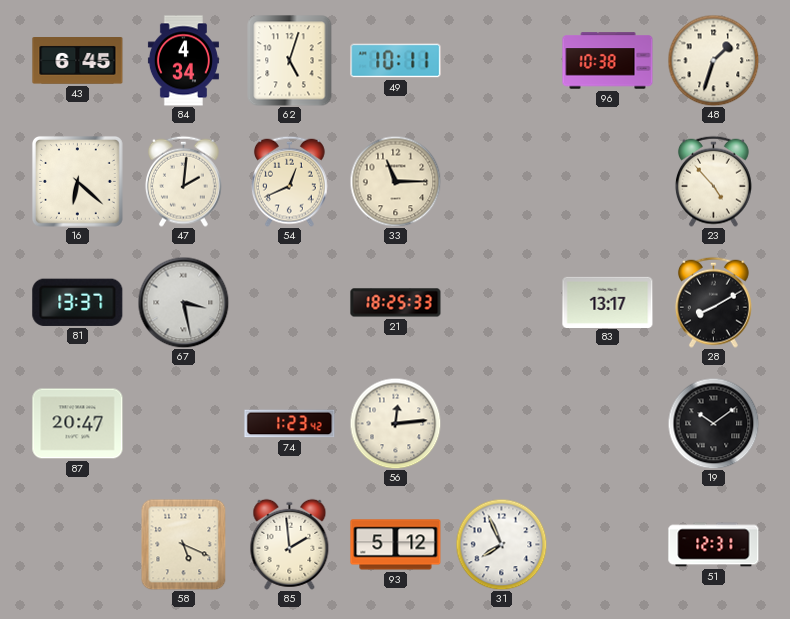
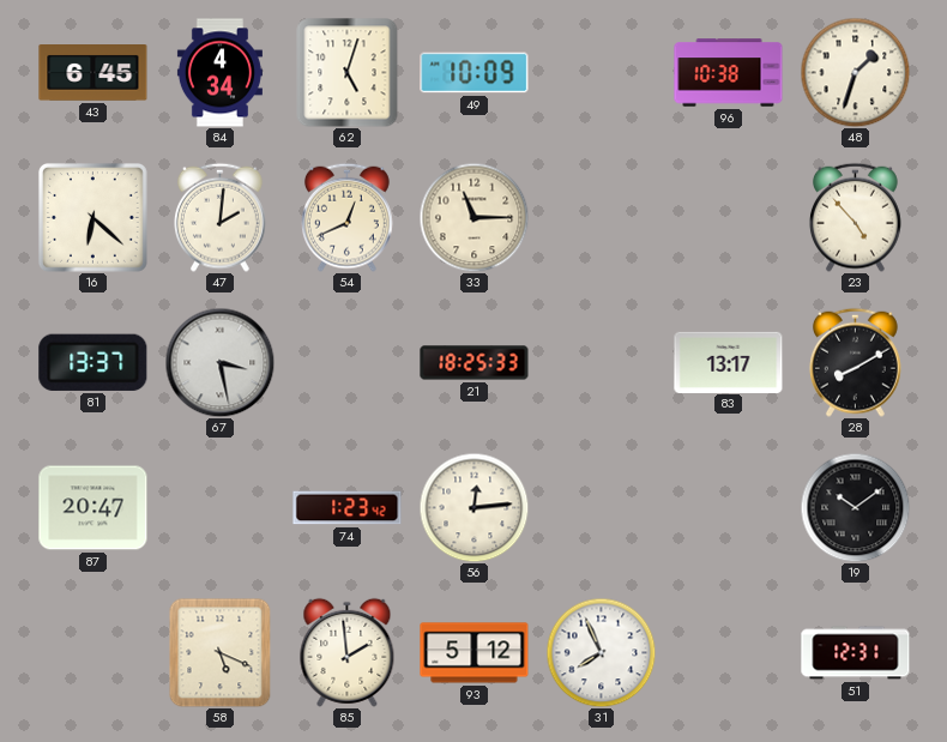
49: 10:11 -> 10:09
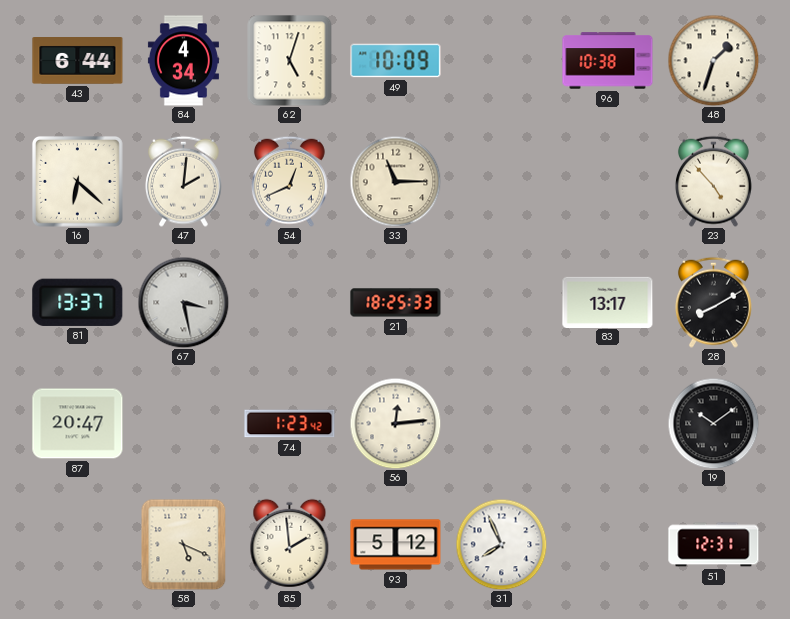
43: 6:45 -> 6:44
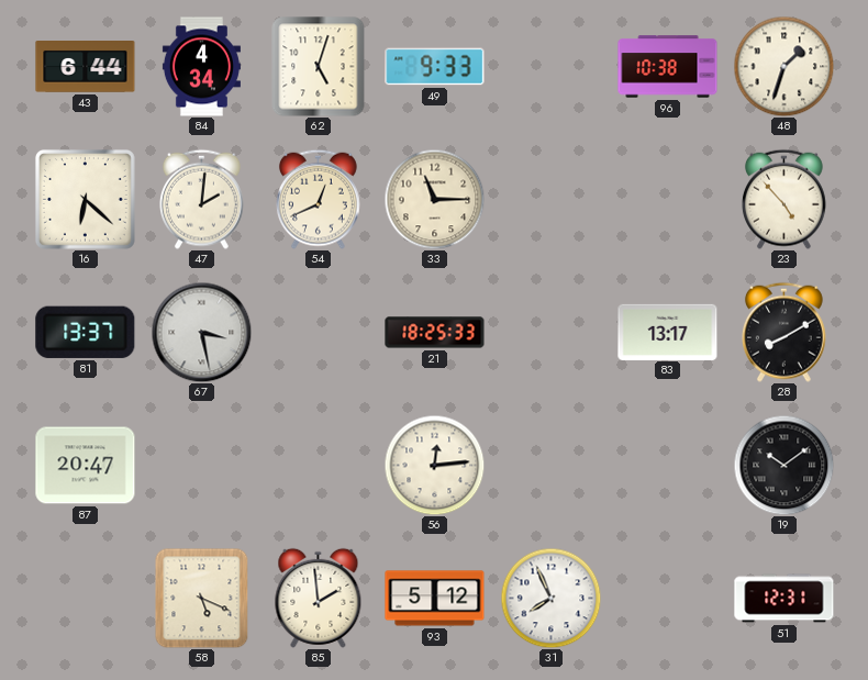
49: 10:09 -> 9:33
74: 1:23 -> none
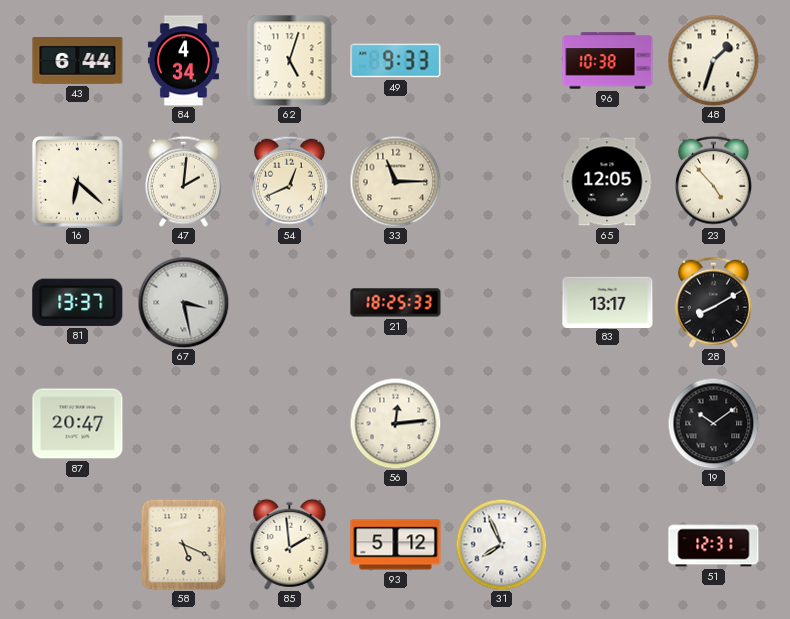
65: none -> 12:05
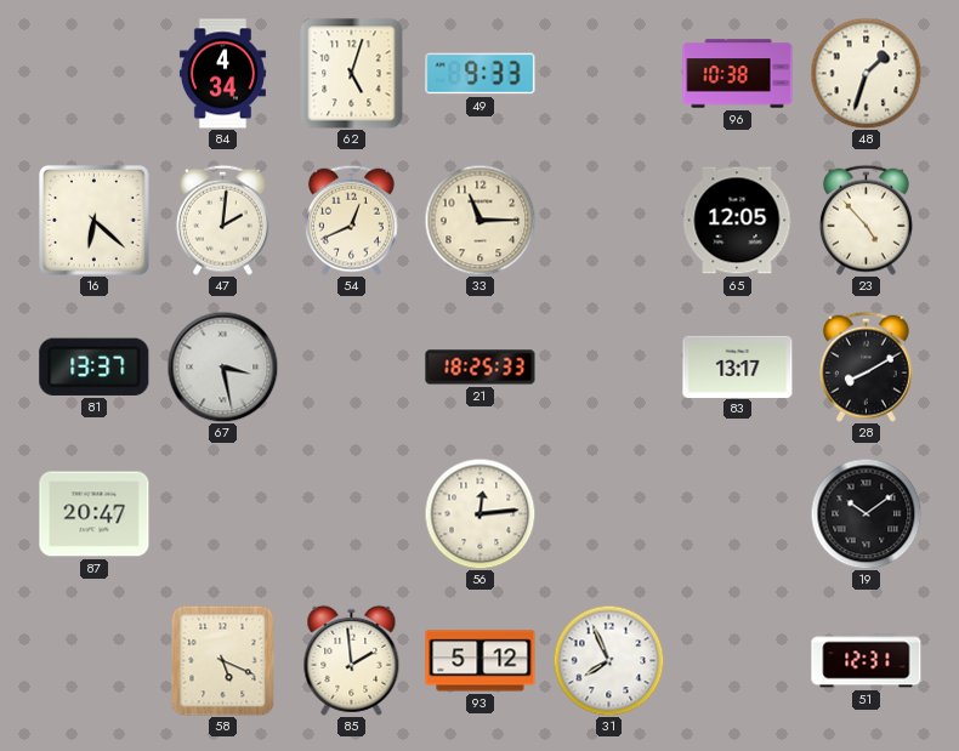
43: 6:44 -> none
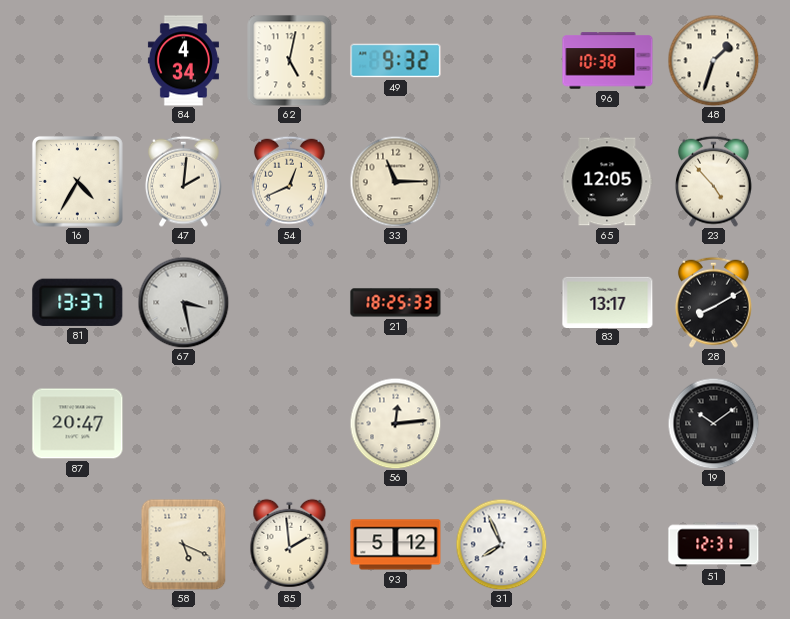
62: 5:03 -> 5:02
49: 9:33 -> 9:32
16: 6:22 -> 4:35
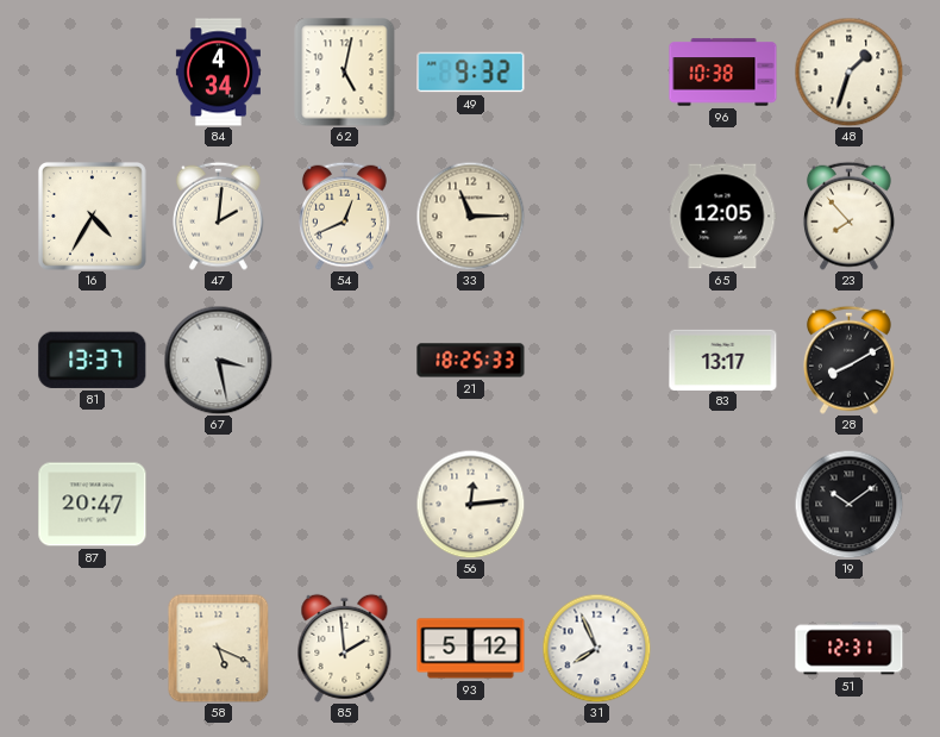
23: 4:53 -> 7:53
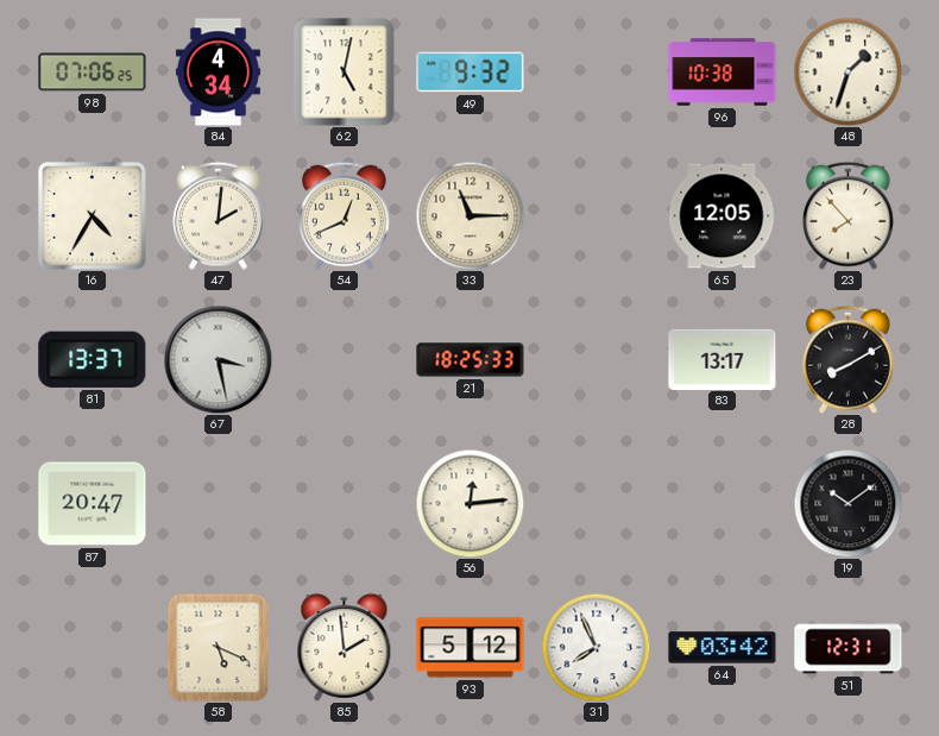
98: none -> 07:06
64: none -> 03:42
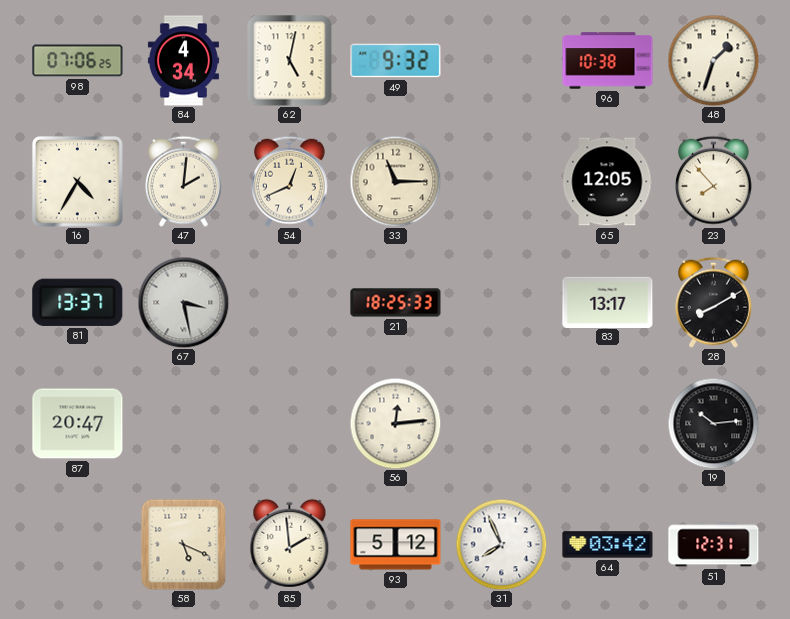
19: 10:09 -> 10:14
